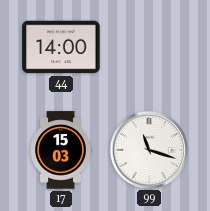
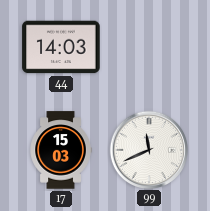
44: 14:00 -> 14:03
99: 11:18 -> 11:41
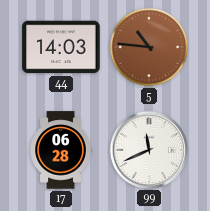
5: none -> 10:46
17: 15:03 -> 06:28
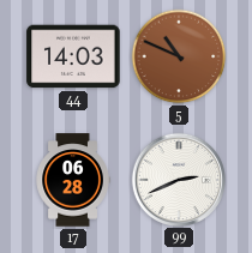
5: 10:46 -> 10:49
99: 11:41 -> 2:41
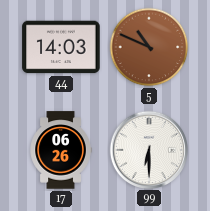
17: 06:28 -> 06:26
99: 2:41 -> 6:30
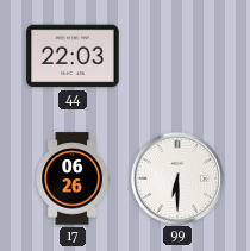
44: 14:03 -> 22:03
5: 10:49 -> none
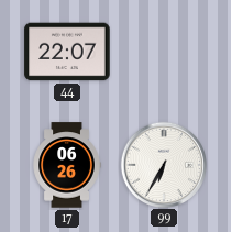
44: 22:03 -> 22:07
99: 6:30 -> 6:35
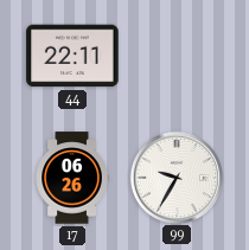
44: 22:07 -> 22:11
99: 6:35 -> 9:35
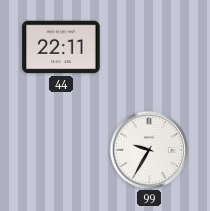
17: 06:26 -> none
